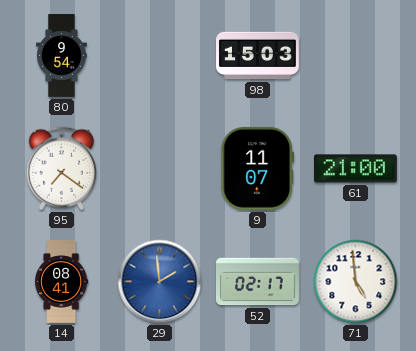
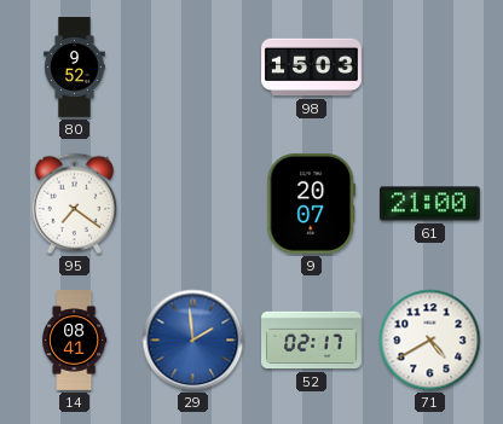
80: 9:54 -> 9:52
9: 11:07 -> 20:07
71: 4:59 -> 4:40
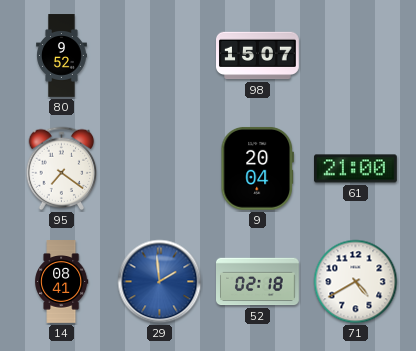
98: 15:03 -> 15:07
9: 20:07 -> 20:04
52: 02:17 -> 02:18
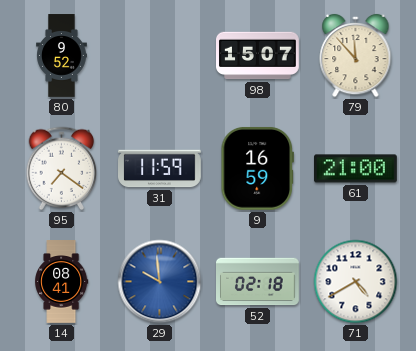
79: none -> 11:53
31: none -> 11:59
9: 20:04 -> 16:59
29: 1:59 -> 9:59
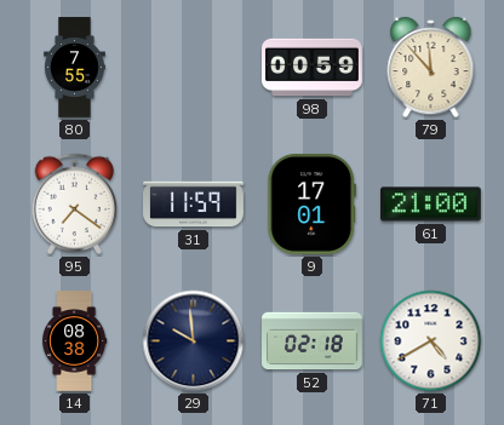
80: 9:52 -> 7:55
98: 15:07 -> 00:59
9: 16:59 -> 17:01
14: 08:41 -> 08:38
29 dial: blue -> navy
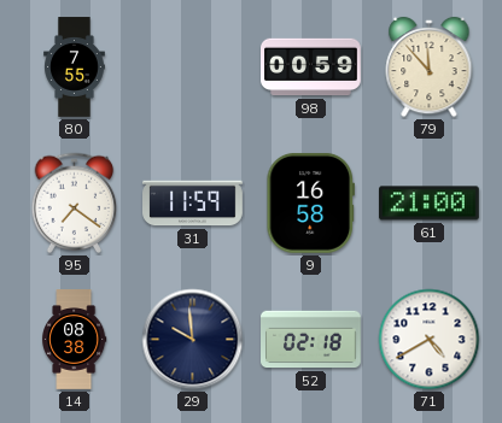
9: 17:01 -> 16:58
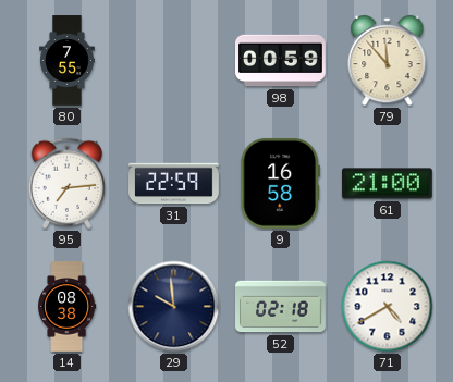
95: 7:21 -> 7:14
31: 11:59 -> 22:59
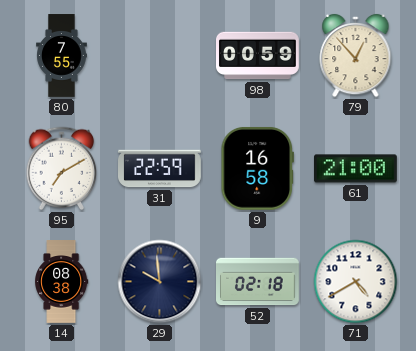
79: 11:53 -> 12:53
95: 7:14 -> 7:10
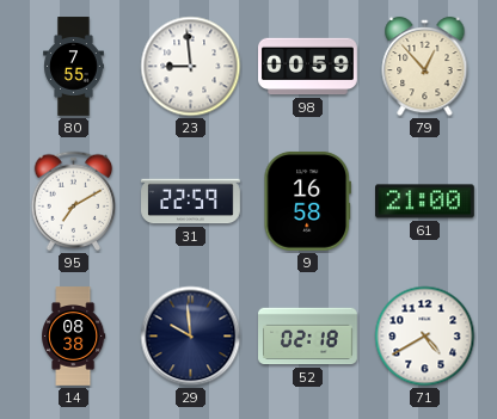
23: none -> 8:59
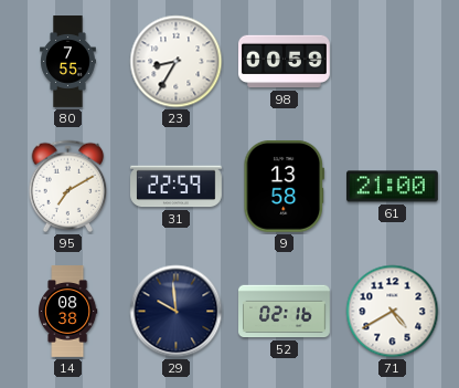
23: 8:59 -> 8:35
79: 12:53 -> none
9: 16:58 -> 13:58
52: 02:18 -> 02:16
